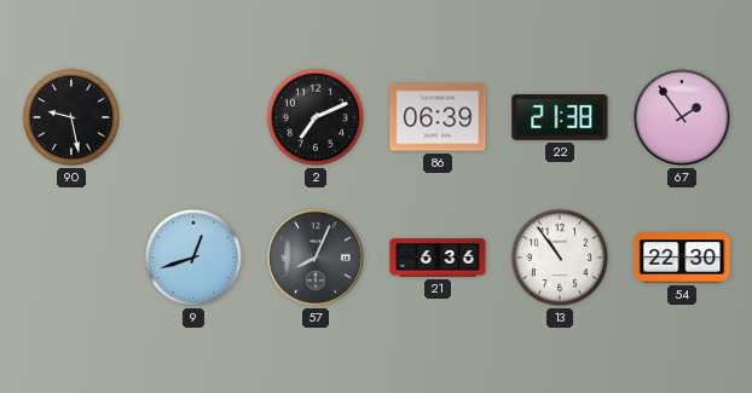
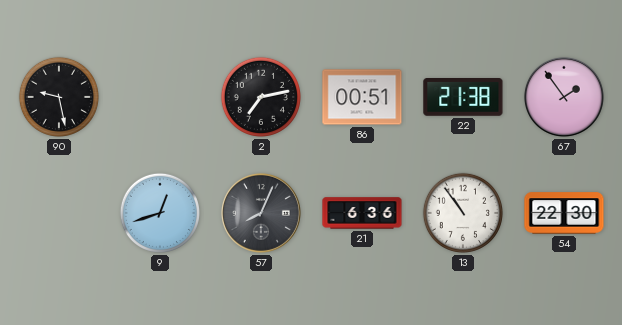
2: 7:11 -> 7:13
86: 06:39 -> 00:51
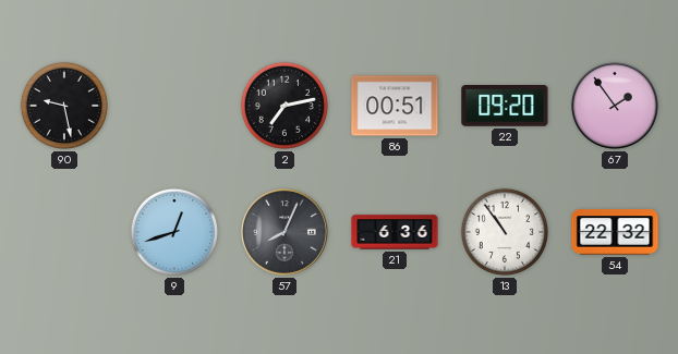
22: 21:38 -> 09:20
54: 22:30 -> 22:32
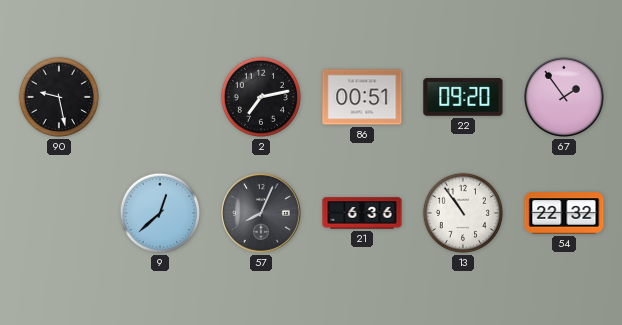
9: 12:42 -> 12:38
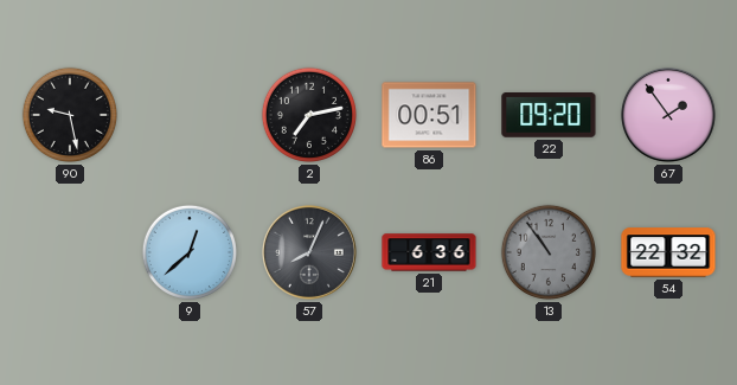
13 dial: white -> grey
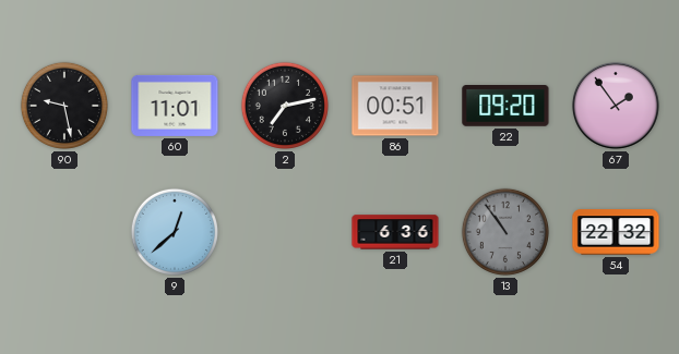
60: none -> 11:01
57: 8:04 -> none
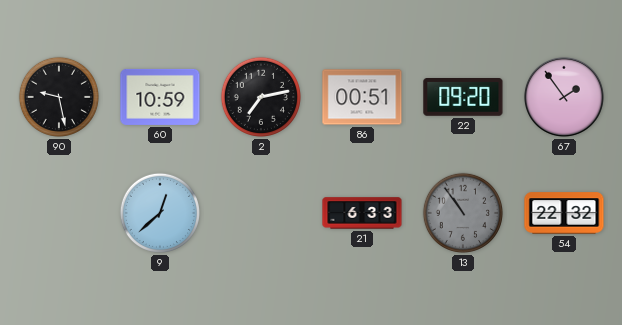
60: 11:01 -> 10:59
21: 6:36 -> 6:33
